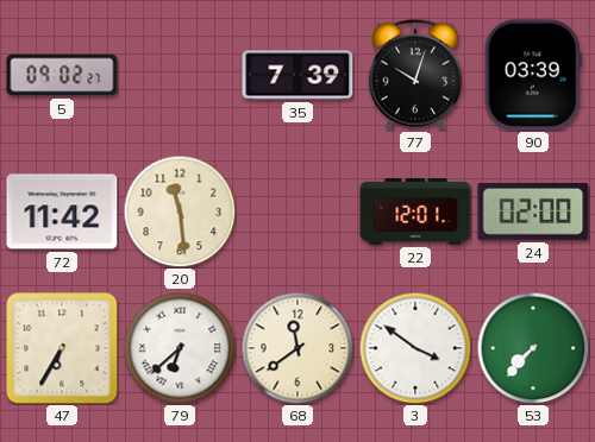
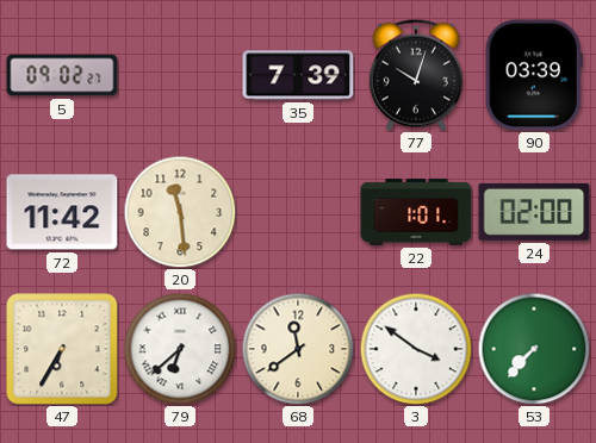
22: 12:01 -> 1:01
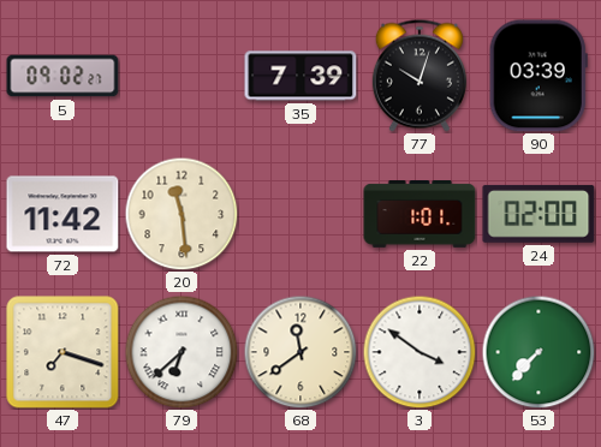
47: 6:35 -> 7:18
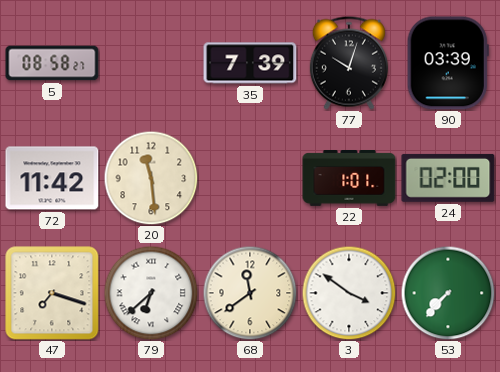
5: 09:02 -> 08:58
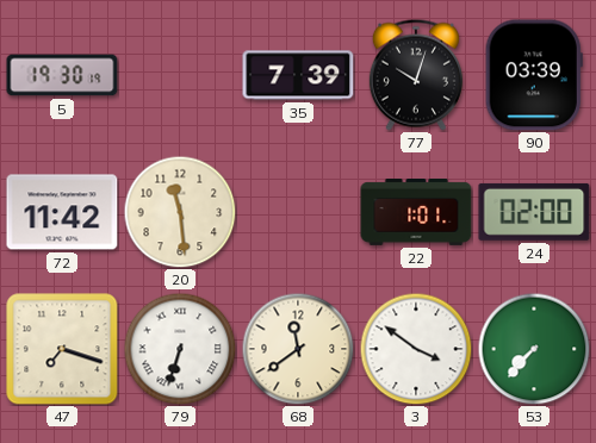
5: 08:58 -> 19:30
79: 6:38 -> 6:33
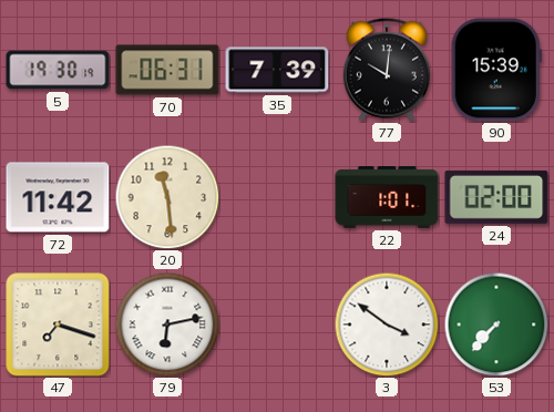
70: none -> 06:31
77: 10:03 -> 10:01
90: 03:39 -> 15:39
79: 6:33 -> 6:13
68: 11:39 -> none
